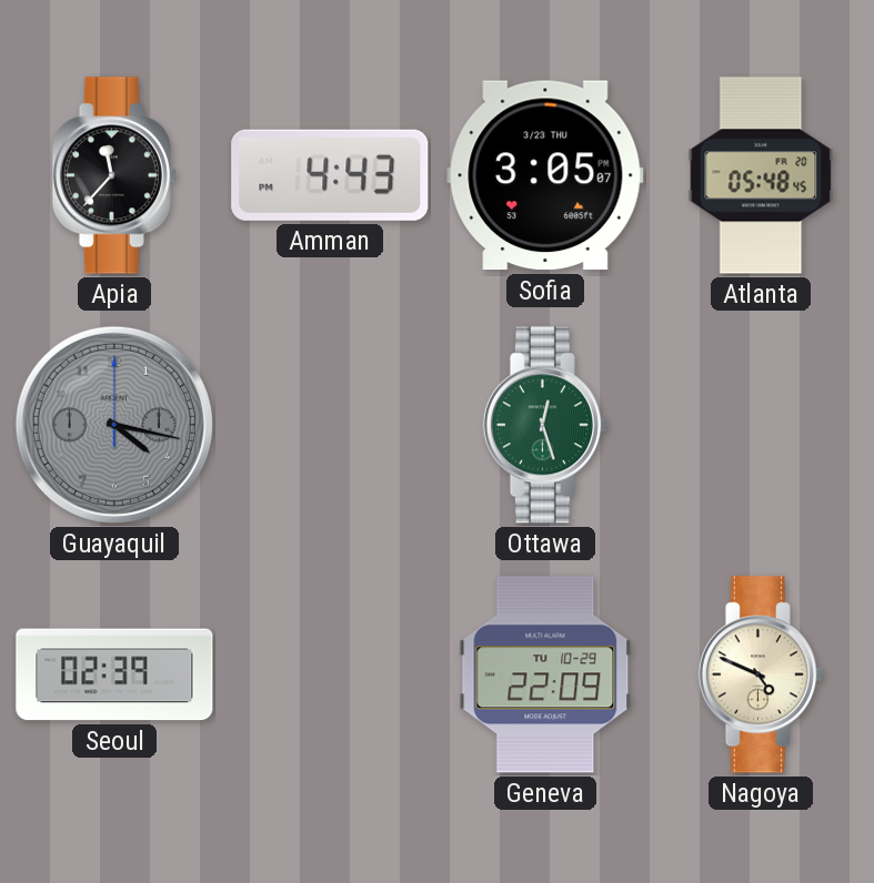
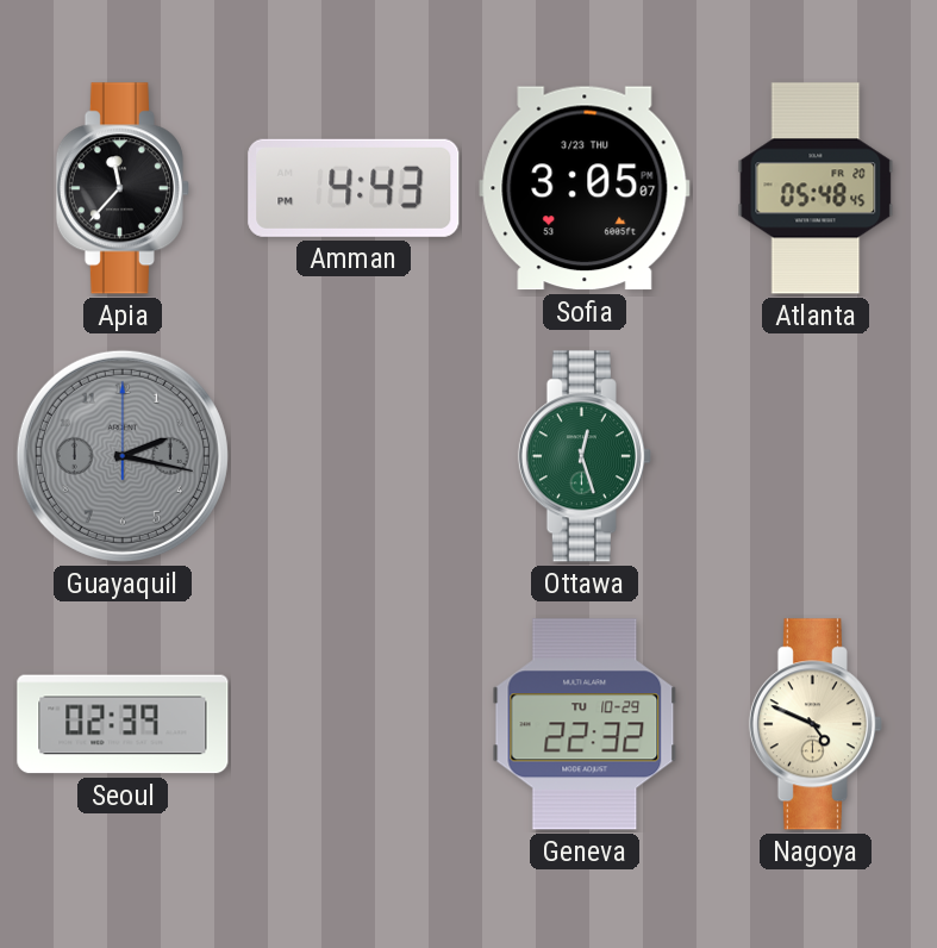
Guayaquil: 4:17 -> 2:17
Geneva: 22:09 -> 22:32
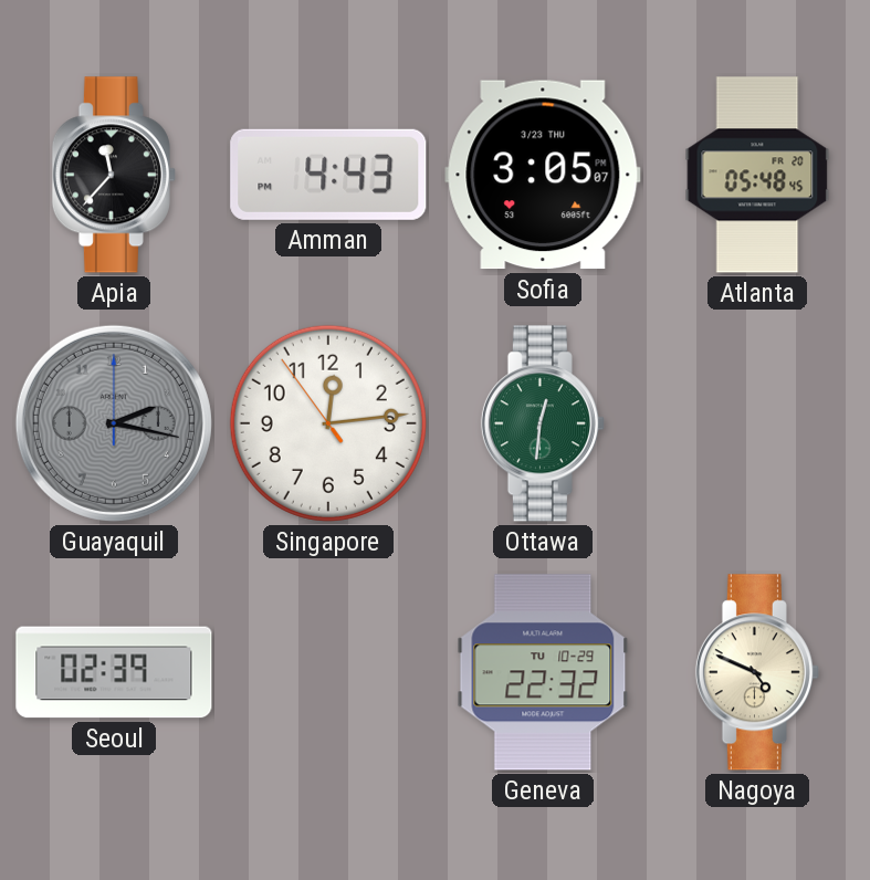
Singapore: none -> 12:13
Ottawa: 12:27 -> 12:31
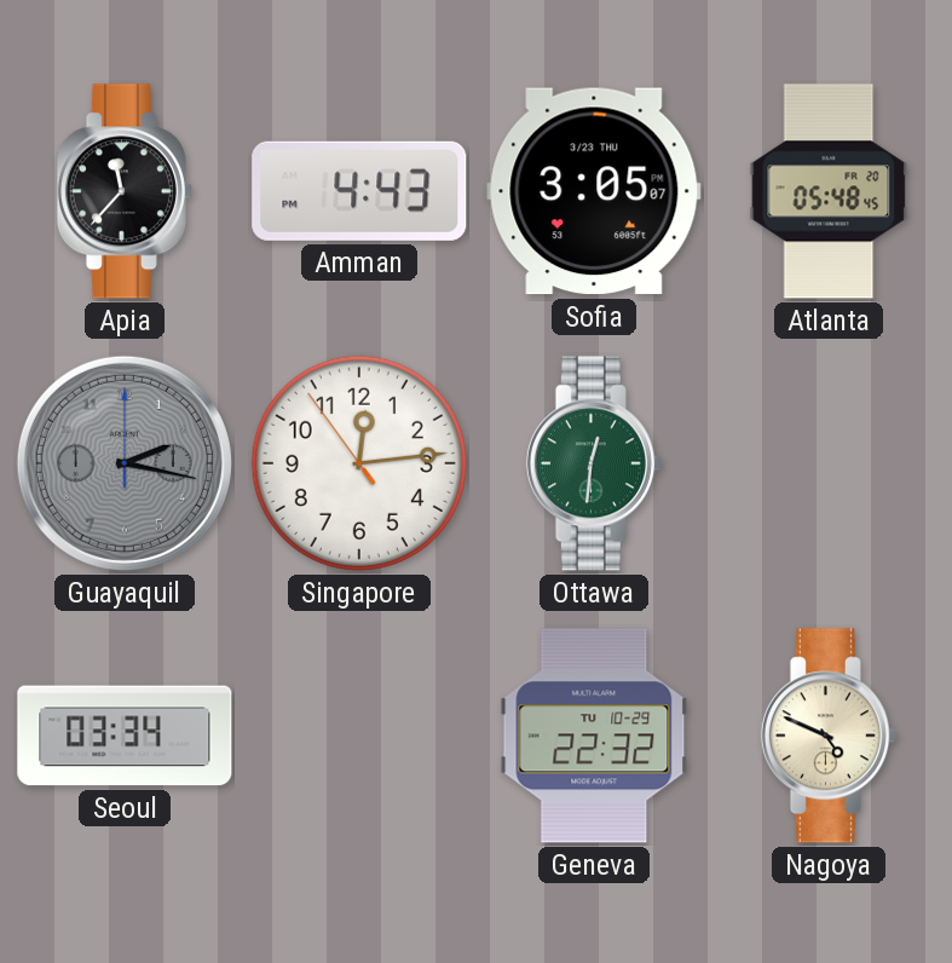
Seoul: 02:39 -> 03:34
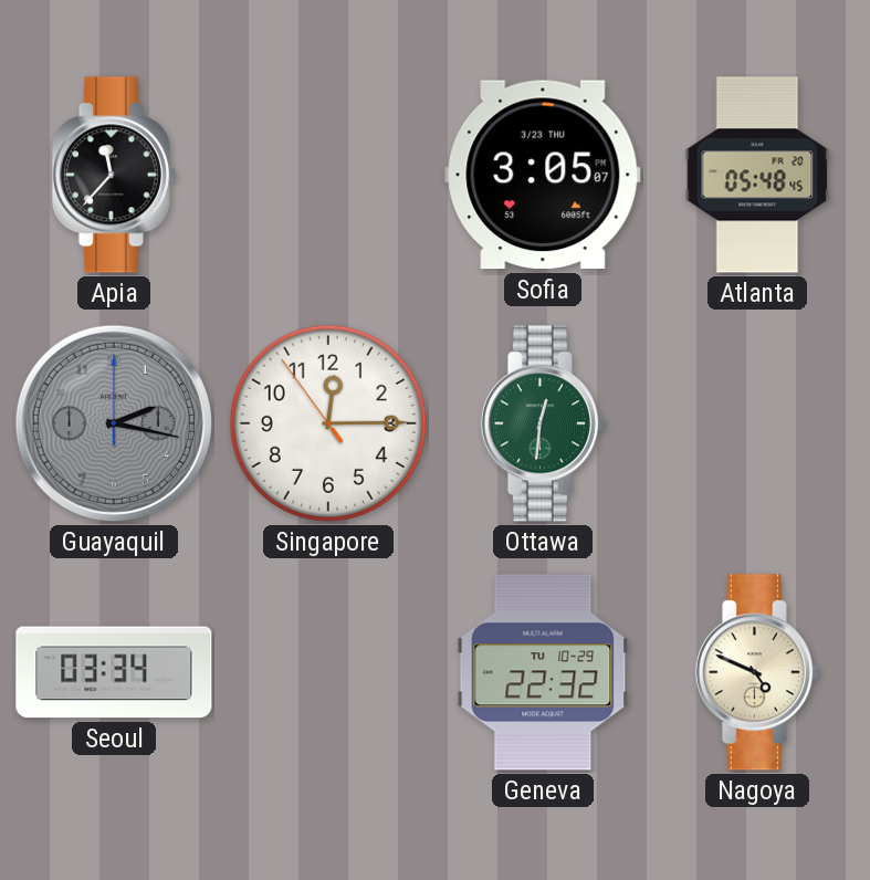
Amman: 4:43 -> none
Singapore: 12:13 -> 12:14
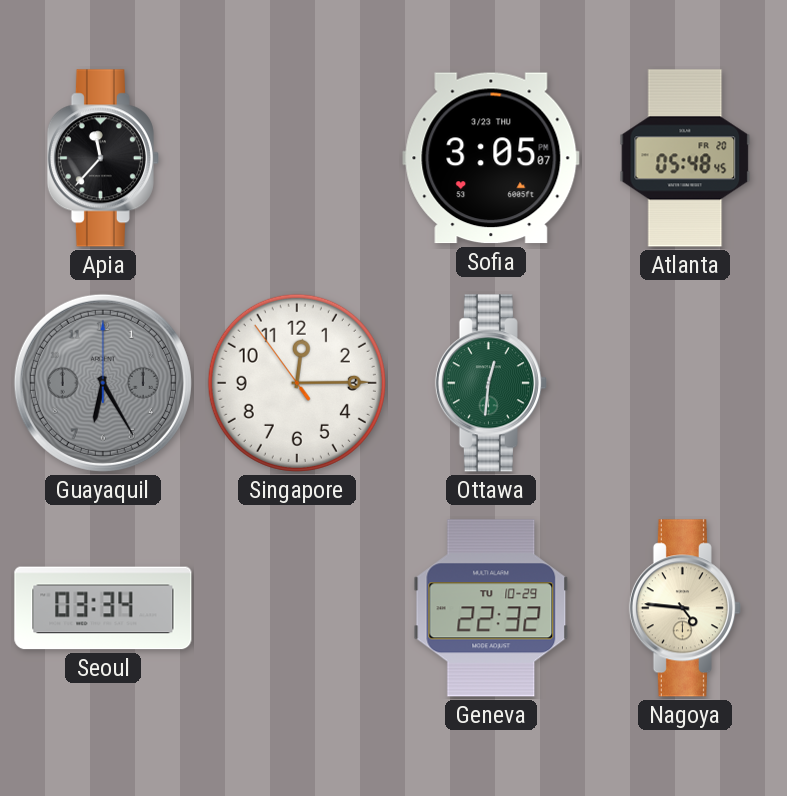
Guayaquil: 2:17 -> 6:25
Nagoya: 4:49 -> 4:46
